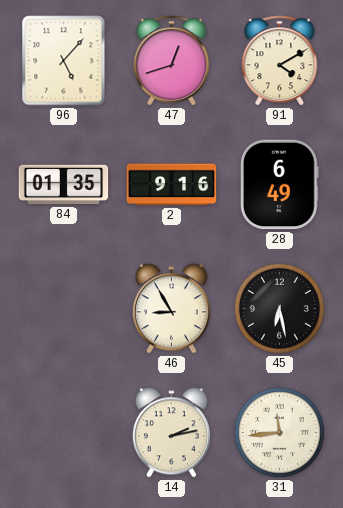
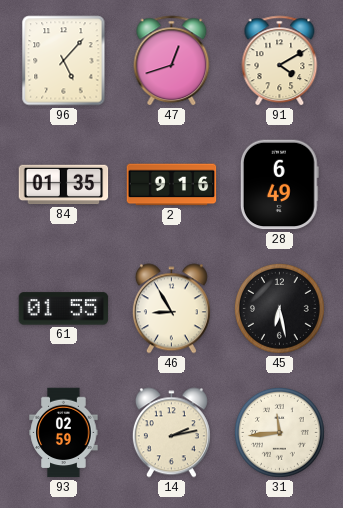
61: none -> 01:55
93: none -> 02:59
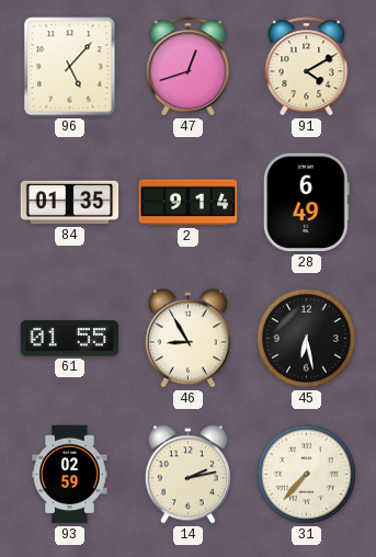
2: 9:16 -> 9:14
31: 11:44 -> 7:37
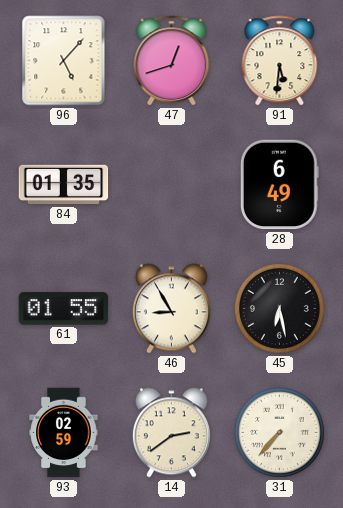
91: 4:10 -> 5:31
2: 9:14 -> none
14: 2:13 -> 2:39
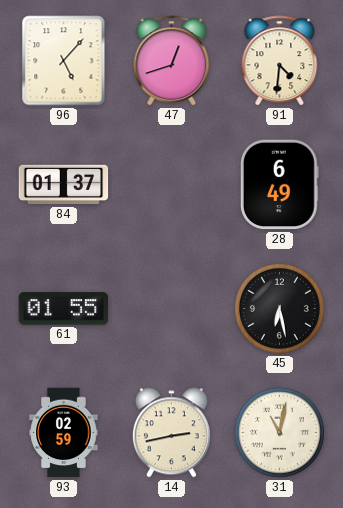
91: 5:31 -> 4:31
84: 01:35 -> 01:37
46: 8:55 -> none
14: 2:39 -> 2:43
31: 7:37 -> 11:02
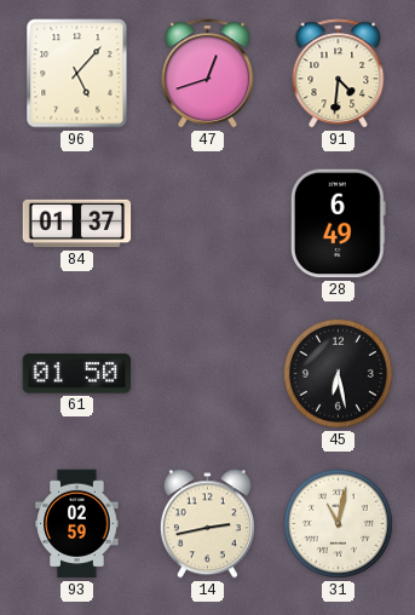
61: 01:55 -> 01:50
